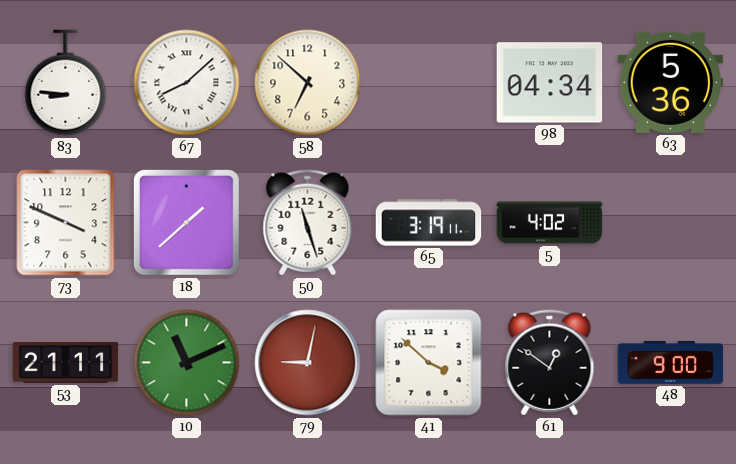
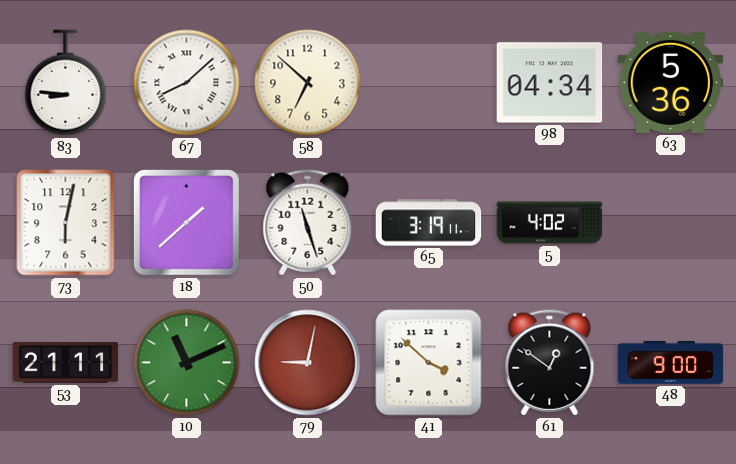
73: 3:49 -> 6:02
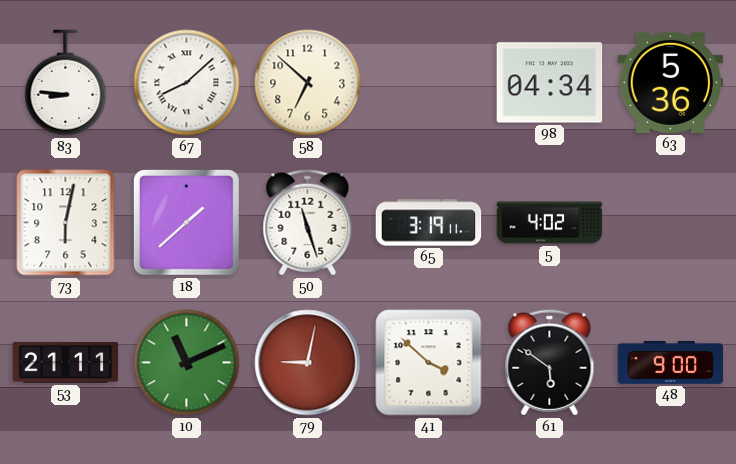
61: 12:51 -> 5:51
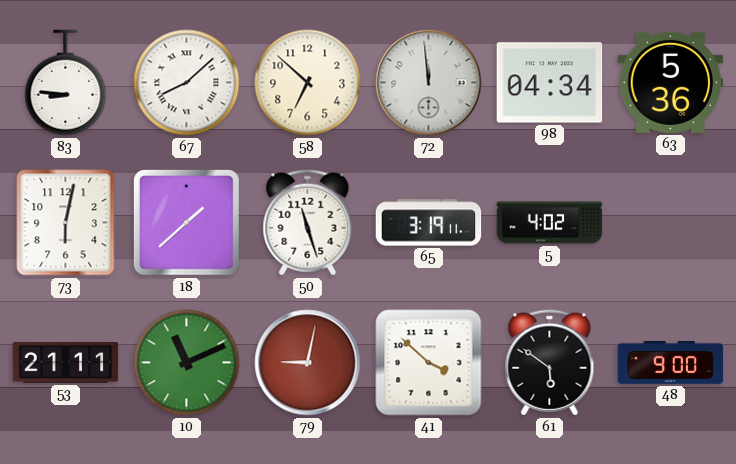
72: none -> 11:59
